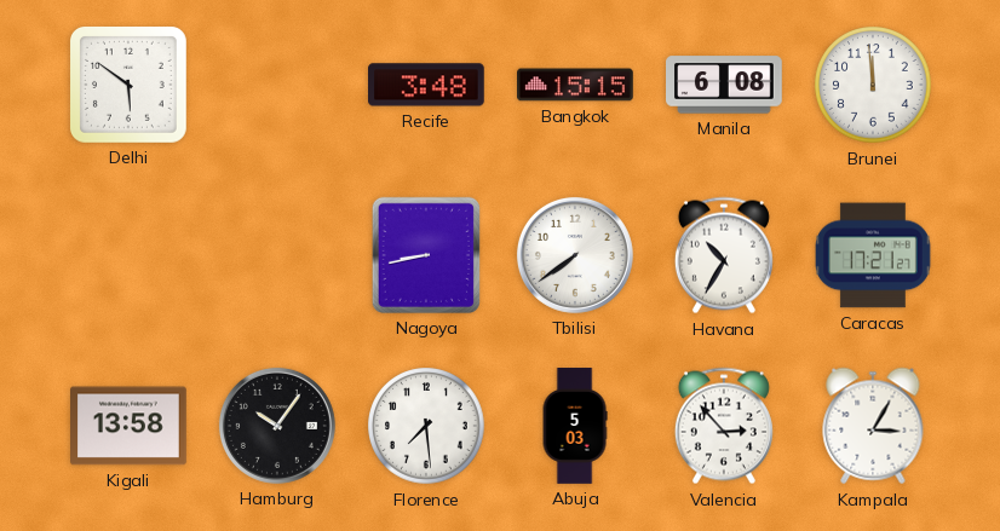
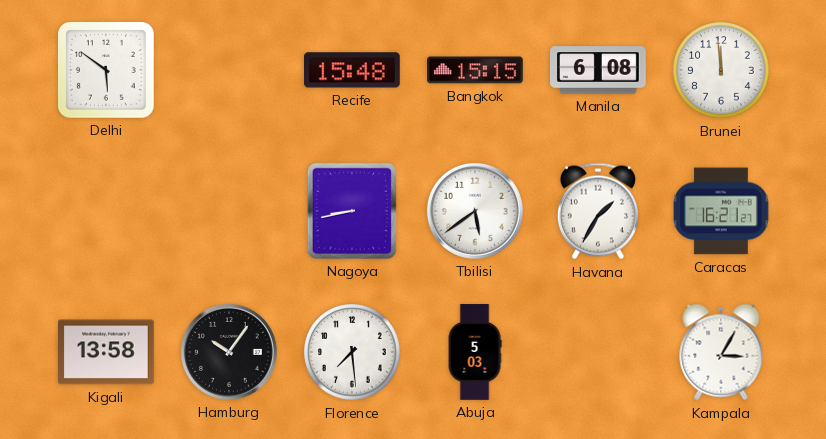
Recife: 3:48 -> 15:48
Tbilisi: 7:39 -> 5:39
Havana: 10:35 -> 1:35
Caracas: 17:21 -> 16:21
Valencia: 2:53 -> none
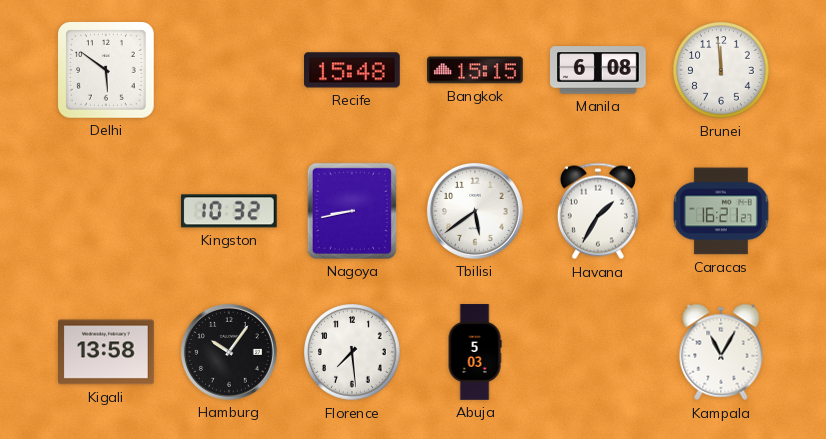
Kingston: none -> 10:32
Kampala: 3:05 -> 11:05
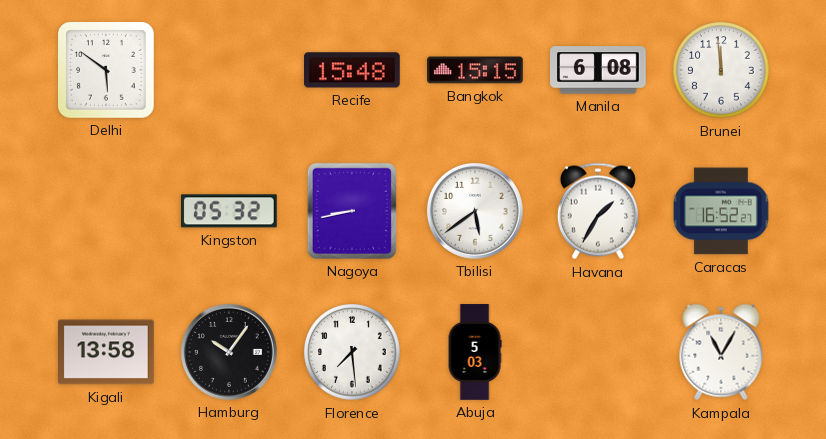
Kingston: 10:32 -> 05:32
Caracas: 16:21 -> 16:52
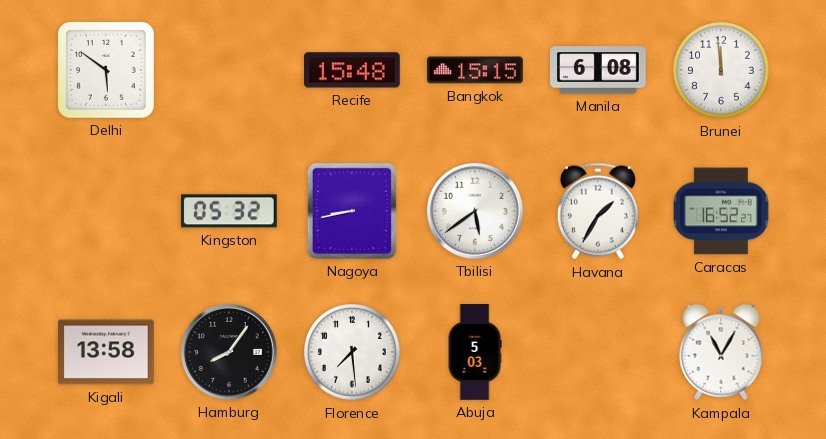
Hamburg: 10:06 -> 8:06
